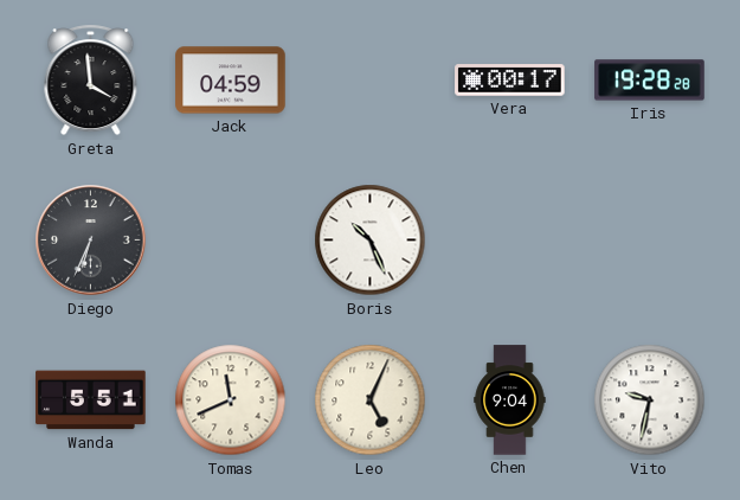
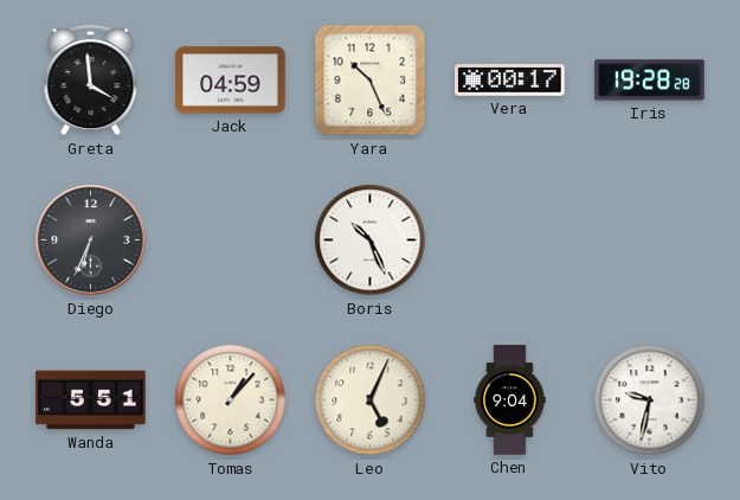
Yara: none -> 10:26
Tomas: 11:41 -> 1:07
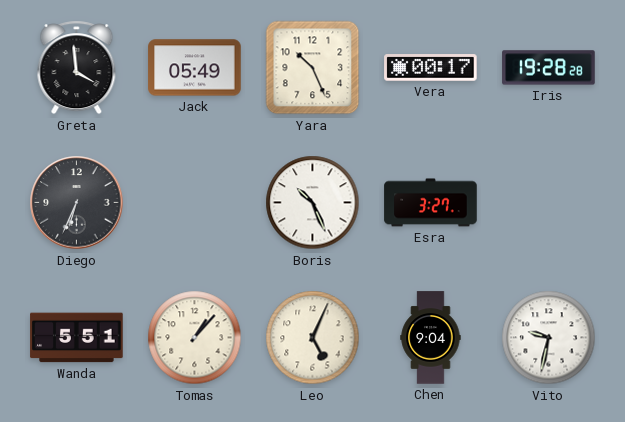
Jack: 04:59 -> 05:49
Esra: none -> 3:27
